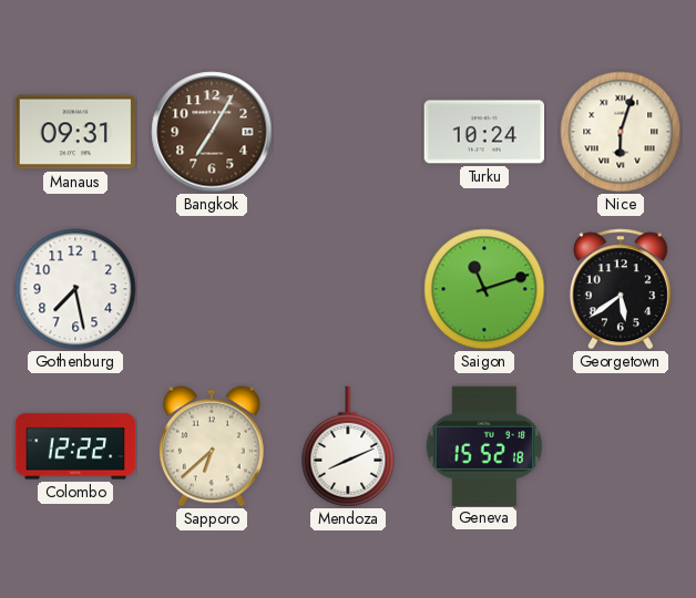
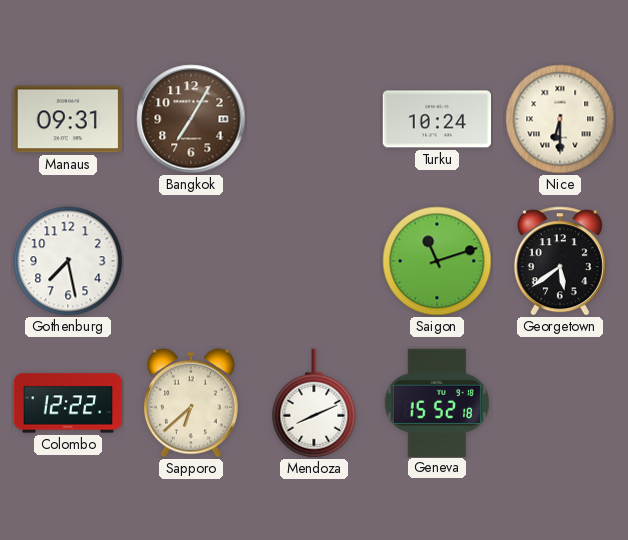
Nice: 6:03 -> 6:30
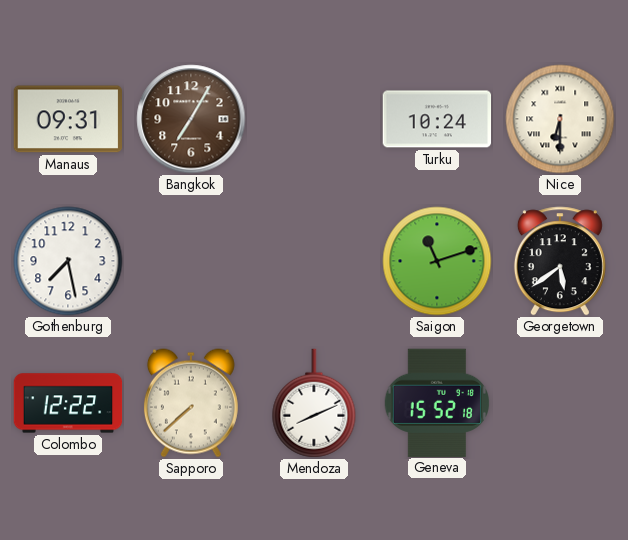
Sapporo: 6:38 -> 7:38
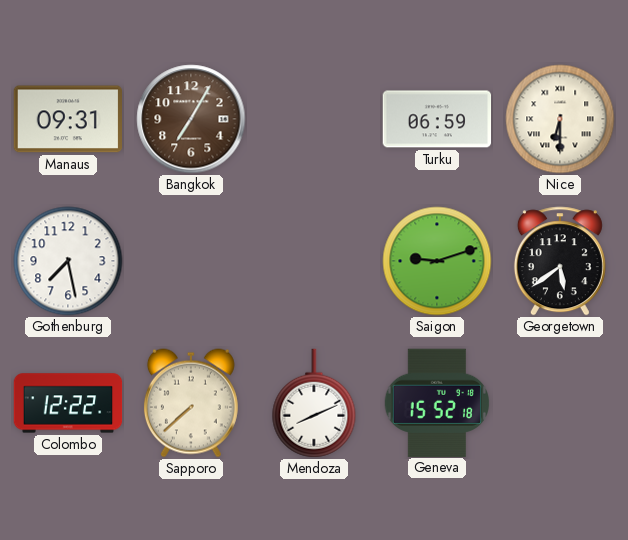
Turku: 10:24 -> 06:59
Saigon: 11:12 -> 9:12
